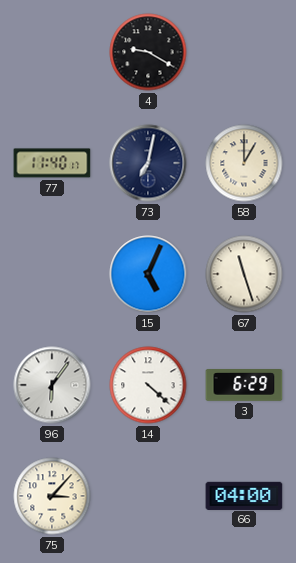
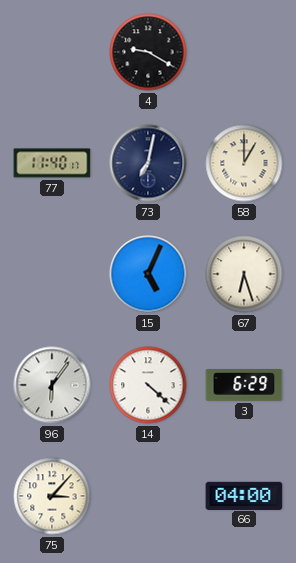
67: 11:27 -> 6:27
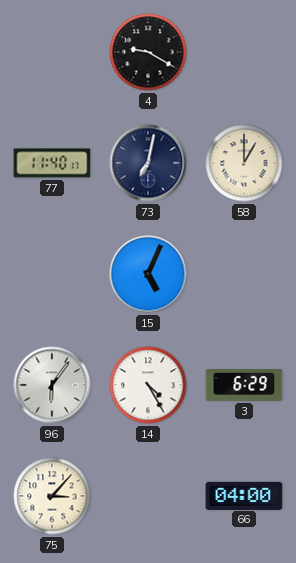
67: 6:27 -> none
14: 4:22 -> 4:25
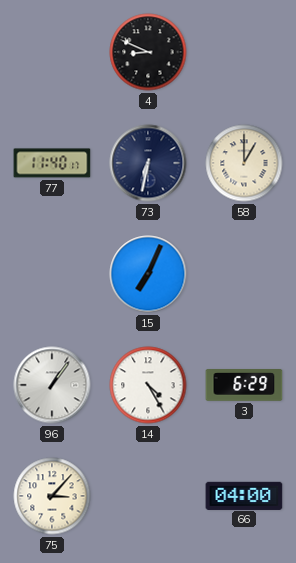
4: 9:20 -> 8:49
73: 7:02 -> 6:32
15: 5:04 -> 7:04
96: 6:06 -> 1:06
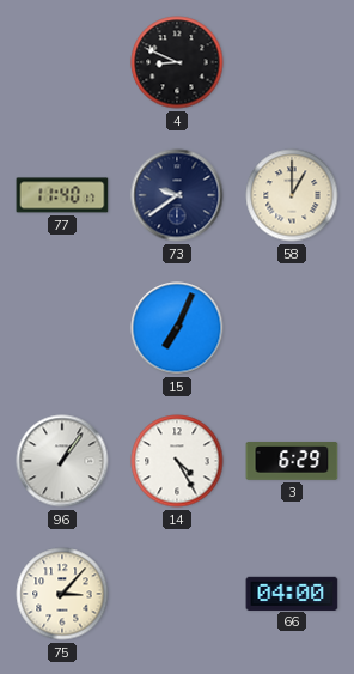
73: 6:32 -> 9:39
